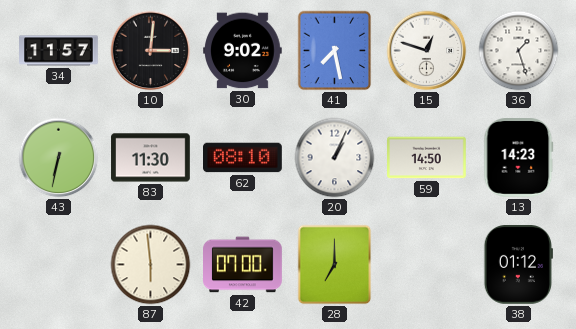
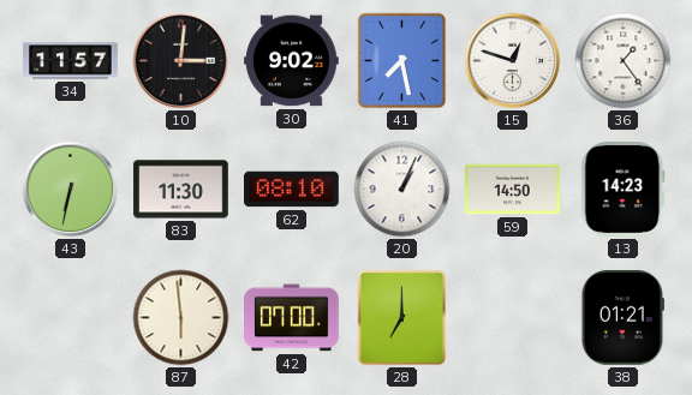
36: 1:27 -> 1:24
38: 01:12 -> 01:21
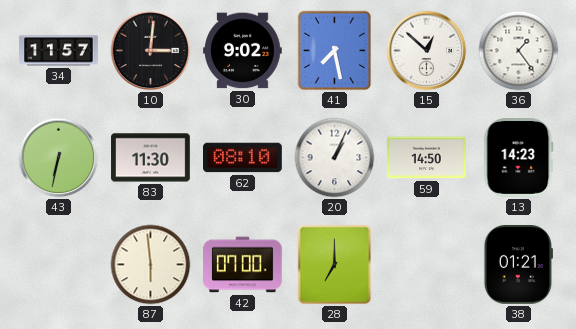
15: 12:48 -> 12:52
